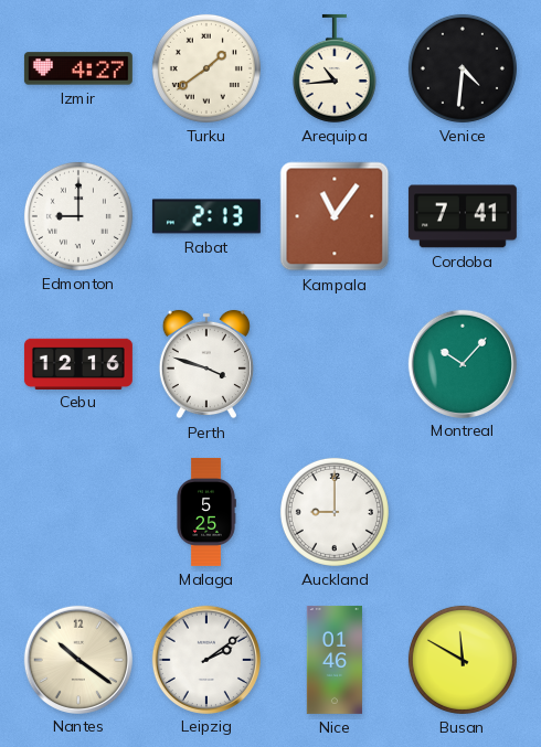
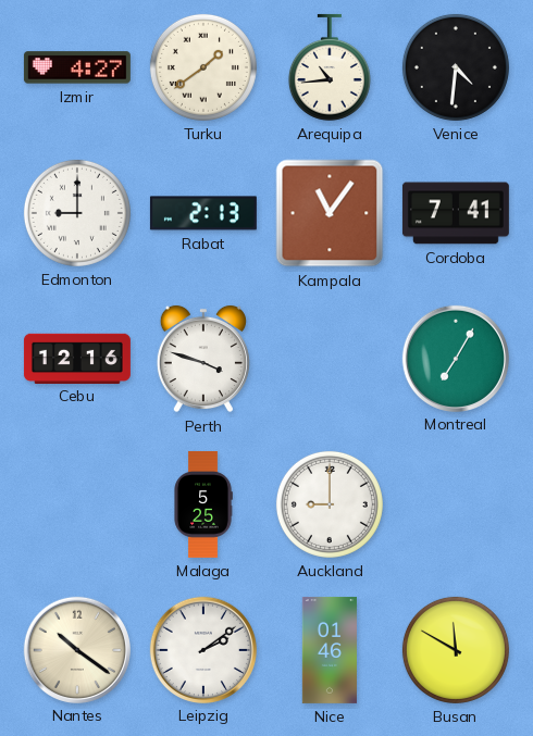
Montreal: 10:07 -> 7:05
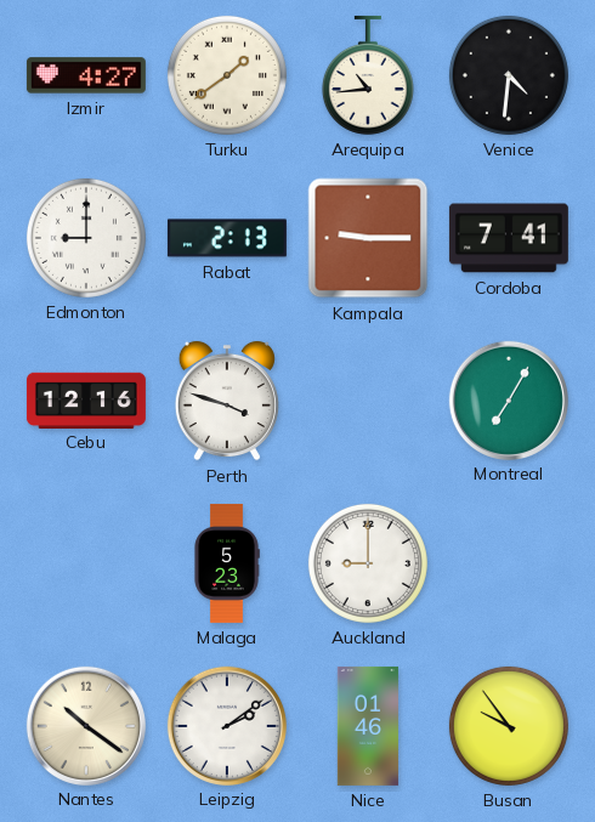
Kampala: 11:06 -> 9:15
Malaga: 5:25 -> 5:23
Busan: 11:50 -> 9:54
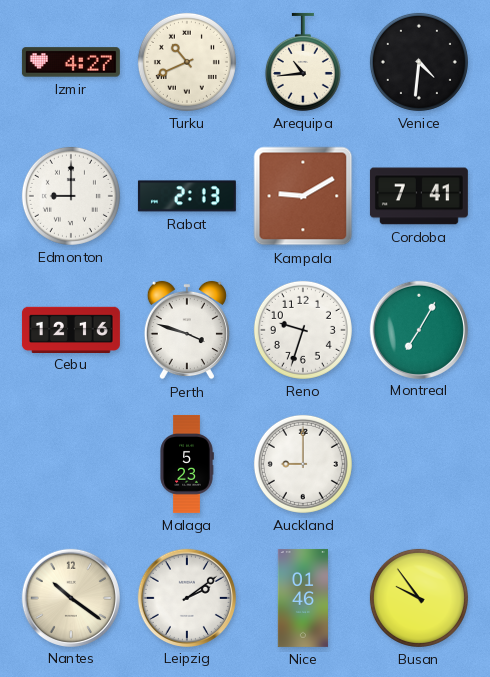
Turku: 1:39 -> 10:41
Kampala: 9:15 -> 9:10
Reno: none -> 9:33
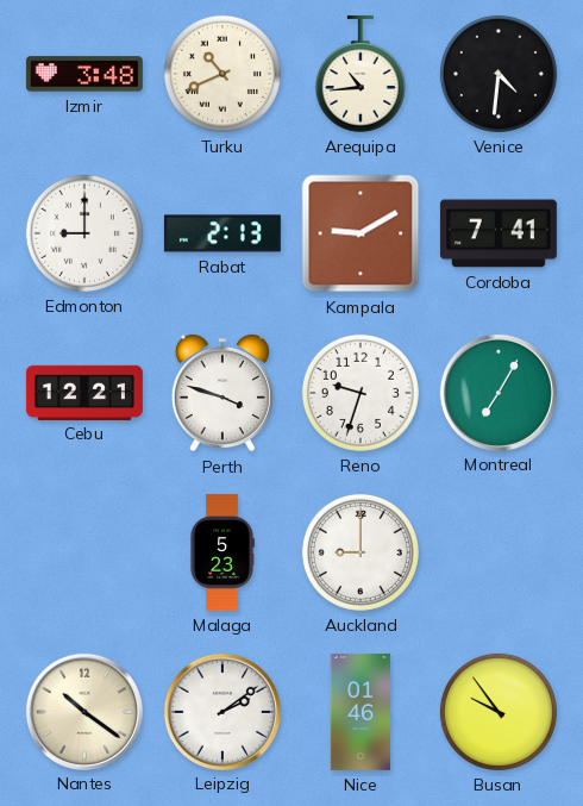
Izmir: 4:27 -> 3:48
Cebu: 12:16 -> 12:21
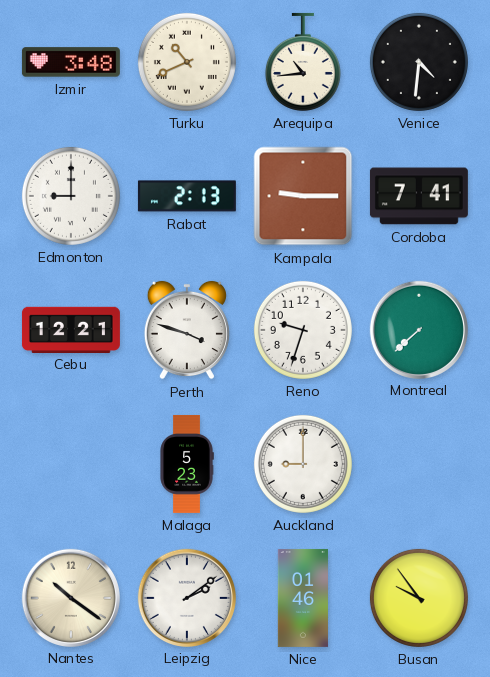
Kampala: 9:10 -> 9:15
Montreal: 7:05 -> 7:38
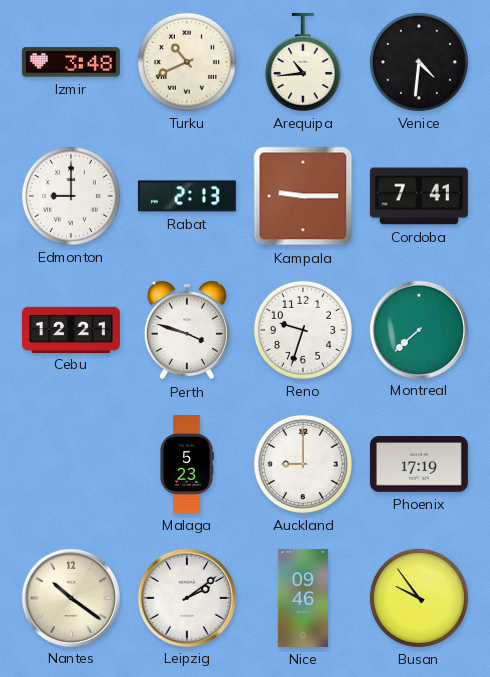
Phoenix: none -> 17:19
Nice: 01:46 -> 09:46
